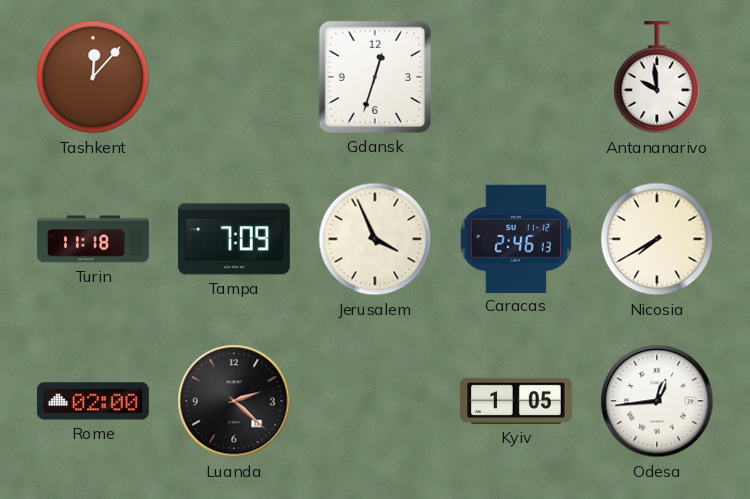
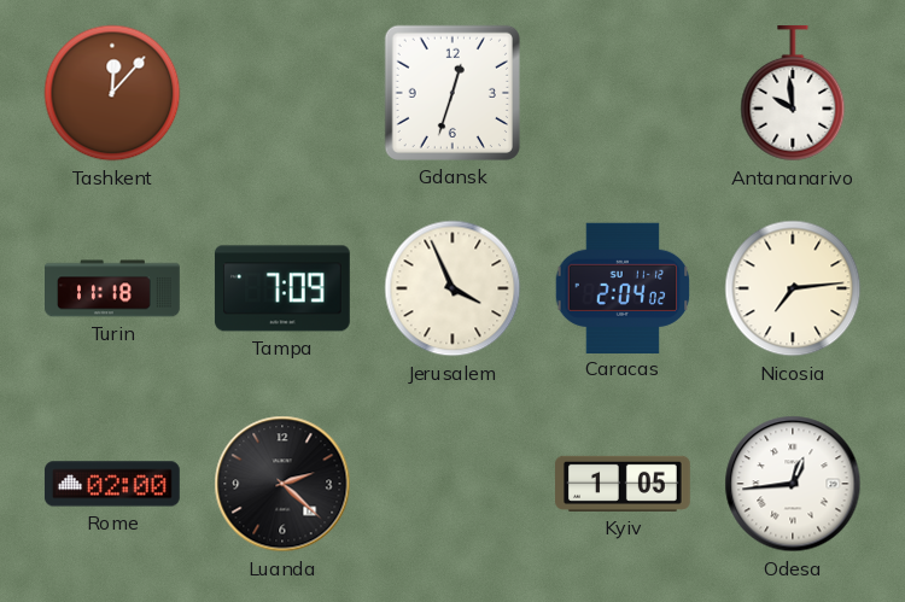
Caracas: 2:46 -> 2:04
Nicosia: 7:40 -> 7:14
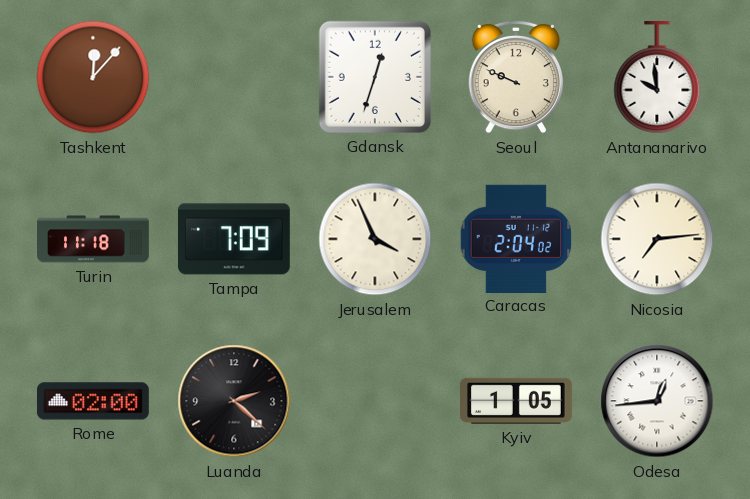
Seoul: none -> 9:49
